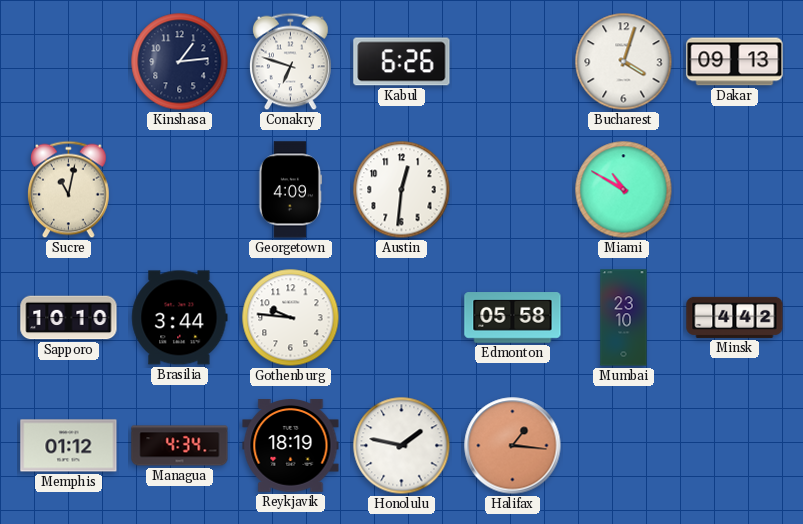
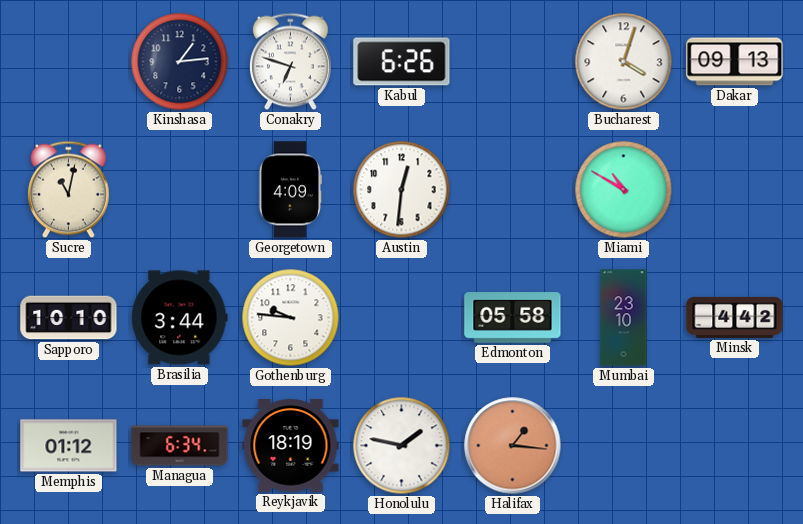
Managua: 4:34 -> 6:34
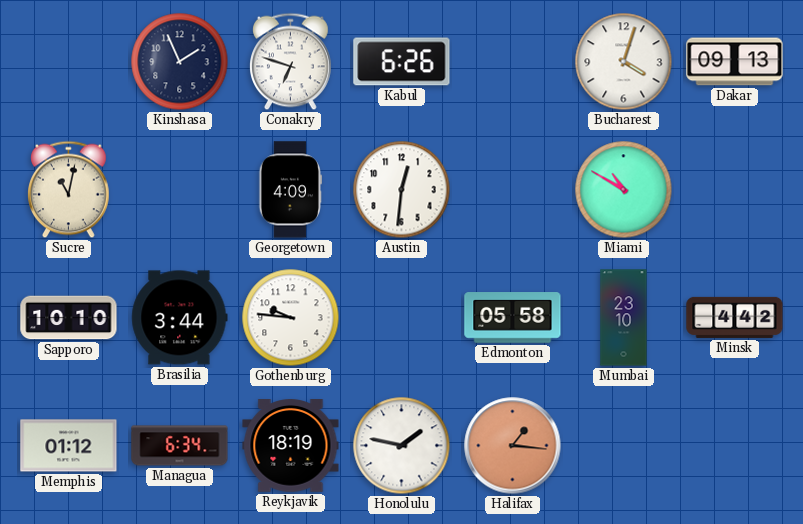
Kinshasa: 1:14 -> 1:56
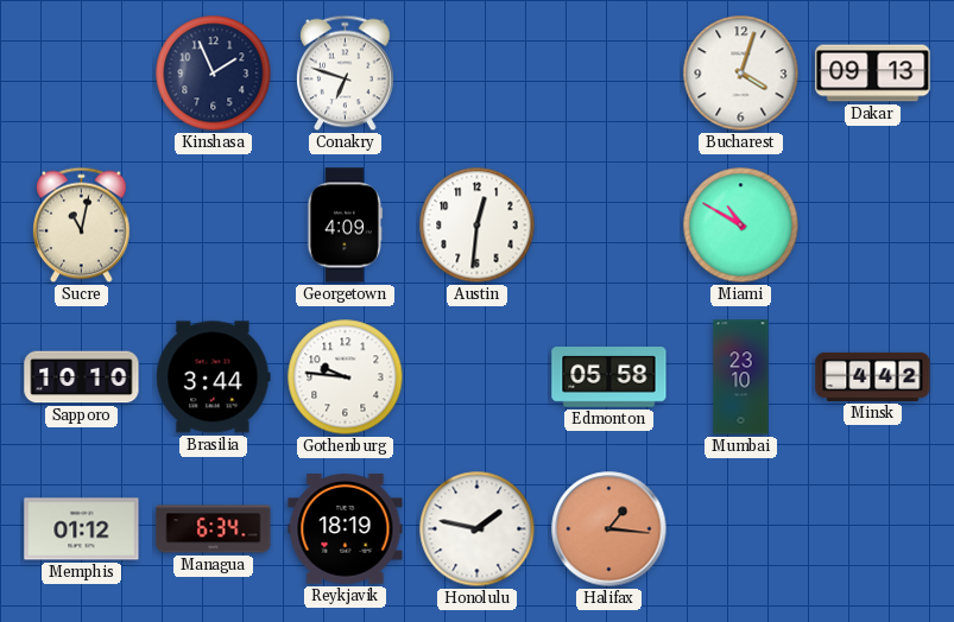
Kabul: 6:26 -> none
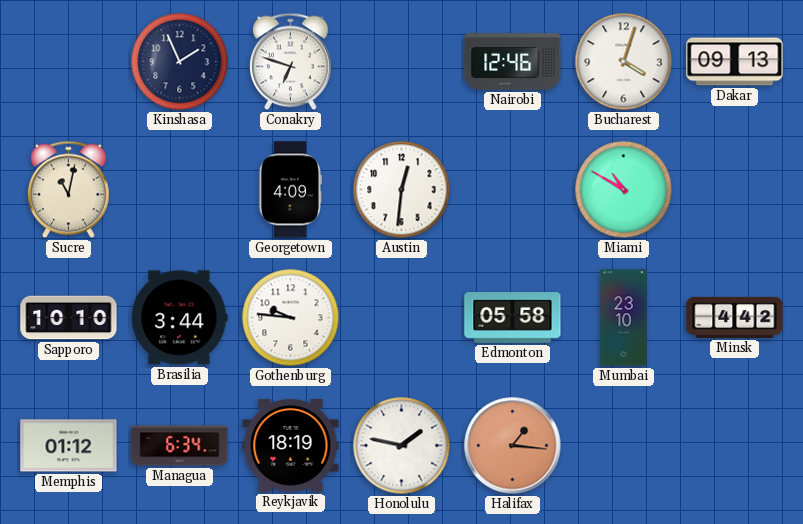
Nairobi: none -> 12:46
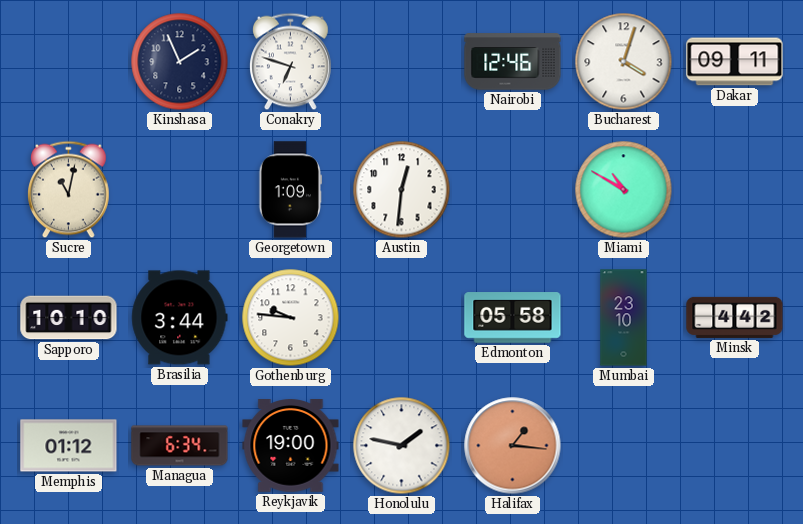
Dakar: 09:13 -> 09:11
Georgetown: 4:09 -> 1:09
Reykjavik: 18:19 -> 19:00
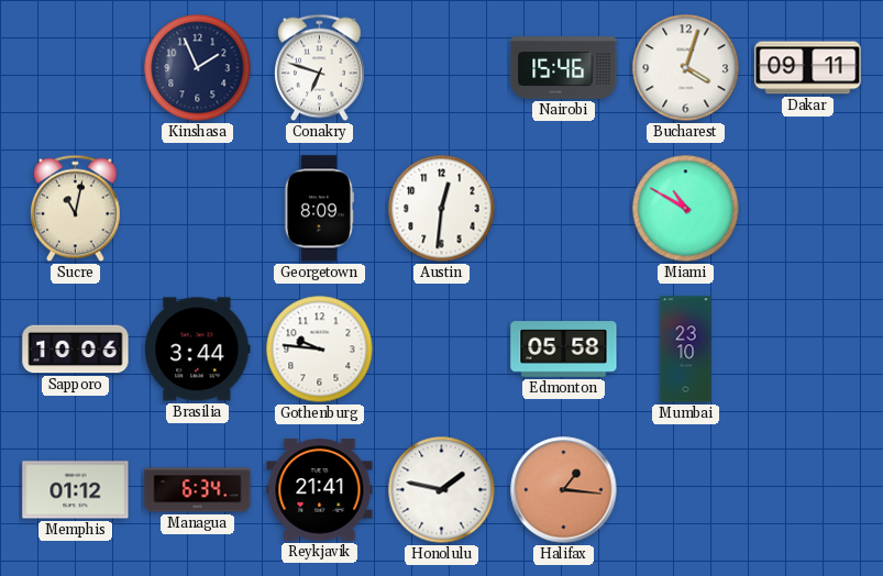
Nairobi: 12:46 -> 15:46
Georgetown: 1:09 -> 8:09
Sapporo: 10:10 -> 10:06
Minsk: 4:42 -> none
Reykjavik: 19:00 -> 21:41
